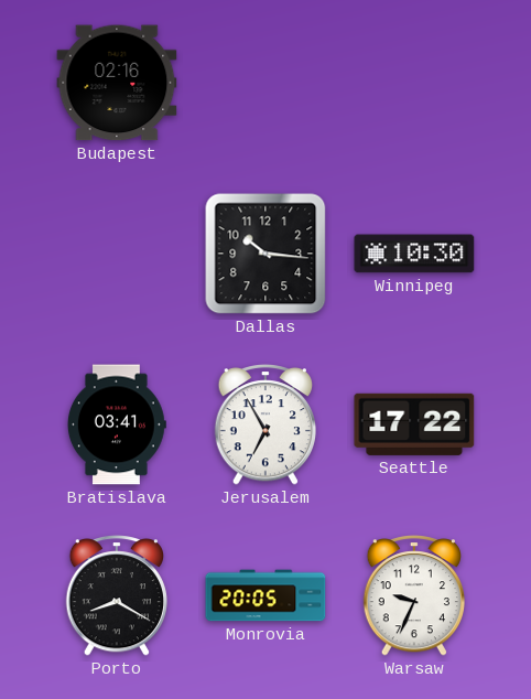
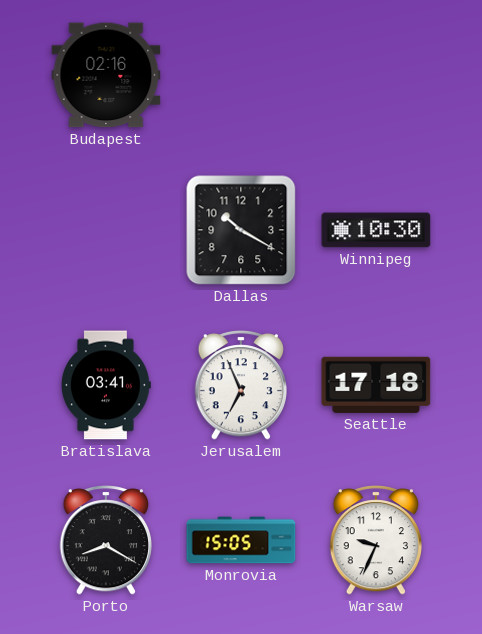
Dallas: 10:16 -> 10:20
Jerusalem: 6:55 -> 6:56
Seattle: 17:22 -> 17:18
Monrovia: 20:05 -> 15:05
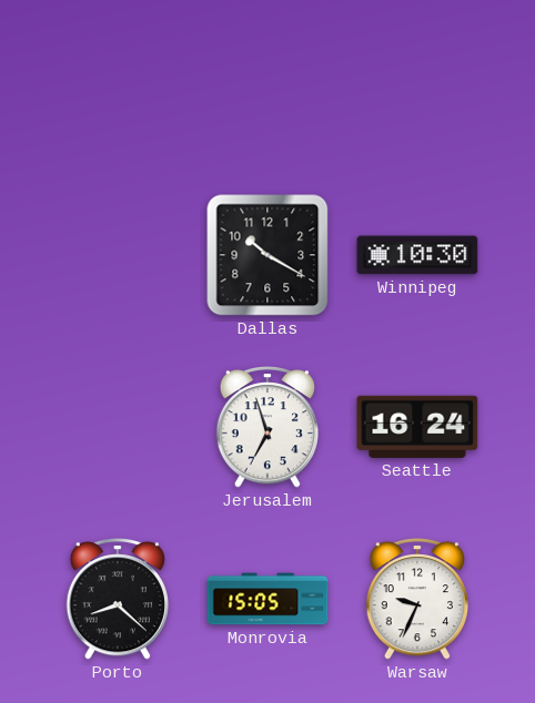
Budapest: 02:16 -> none
Bratislava: 03:41 -> none
Jerusalem: 6:56 -> 6:57
Seattle: 17:18 -> 16:24
Porto: 8:20 -> 8:22
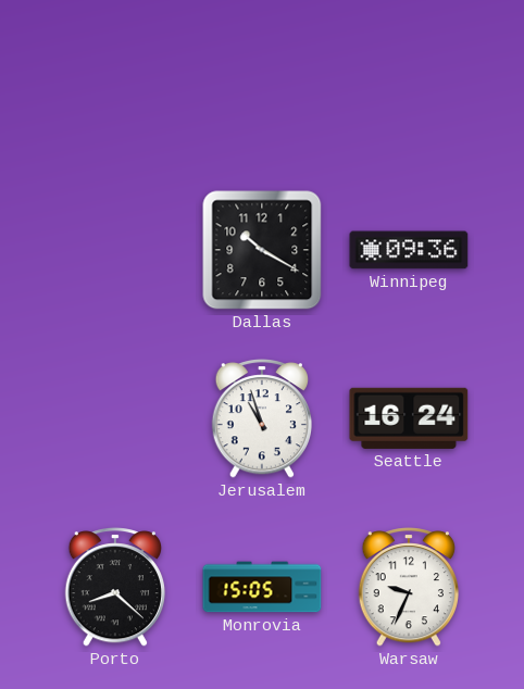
Winnipeg: 10:30 -> 09:36
Jerusalem: 6:57 -> 10:57
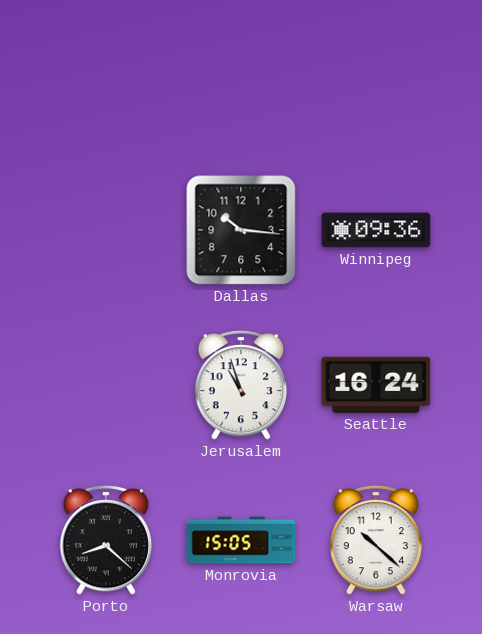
Dallas: 10:20 -> 10:16
Warsaw: 9:34 -> 10:22
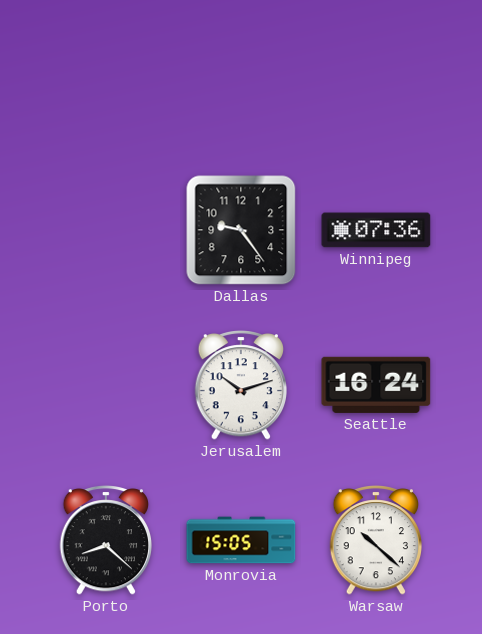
Dallas: 10:16 -> 9:24
Winnipeg: 09:36 -> 07:36
Jerusalem: 10:57 -> 10:12
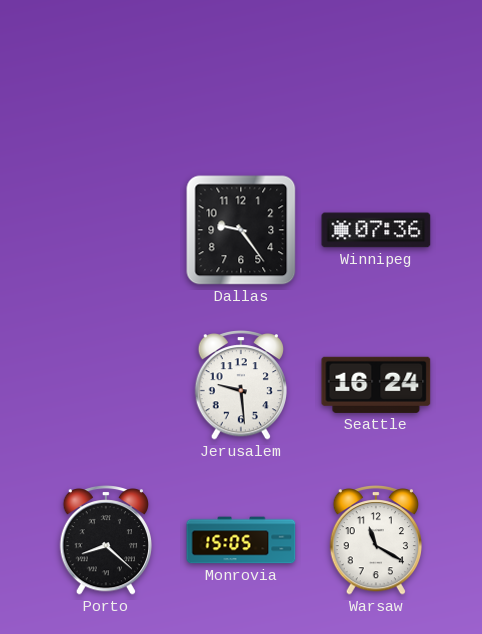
Jerusalem: 10:12 -> 9:29
Warsaw: 10:22 -> 11:20
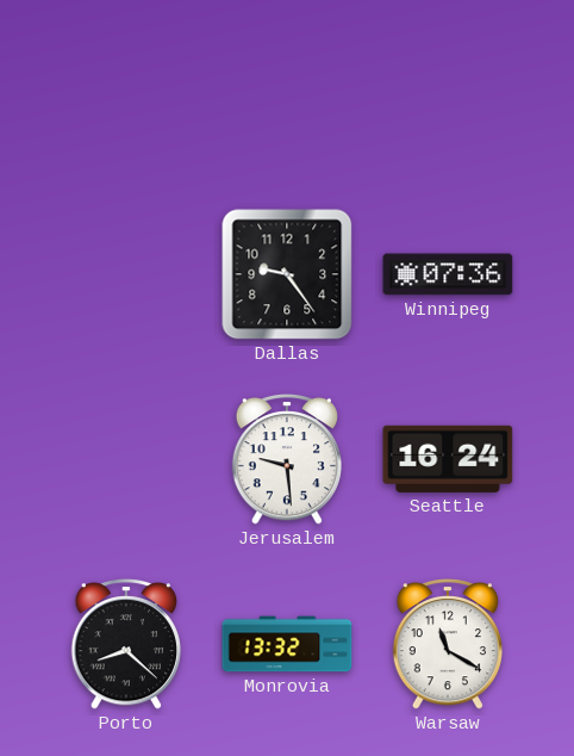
Monrovia: 15:05 -> 13:32
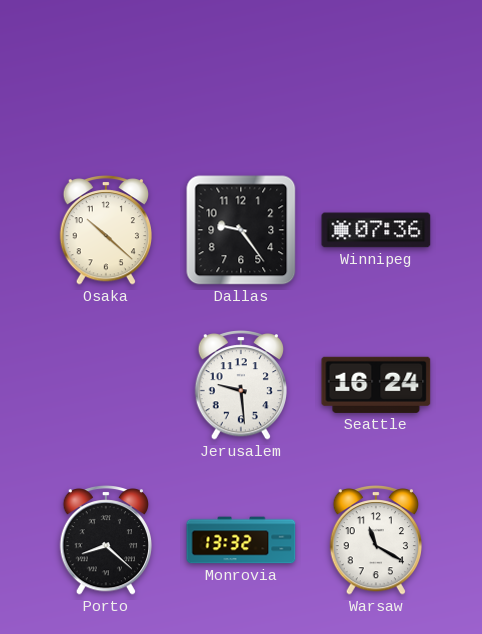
Osaka: none -> 10:22
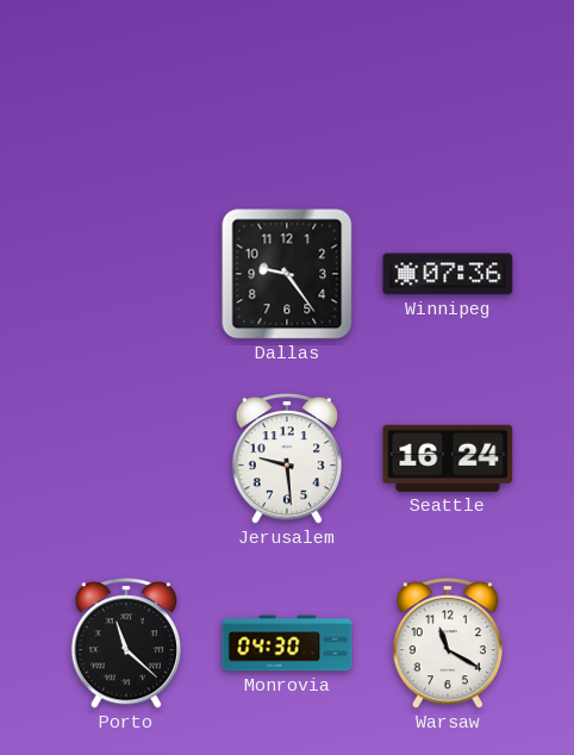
Osaka: 10:22 -> none
Porto: 8:22 -> 11:22
Monrovia: 13:32 -> 04:30
